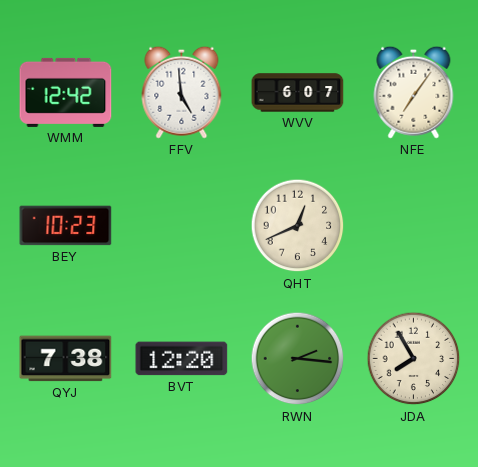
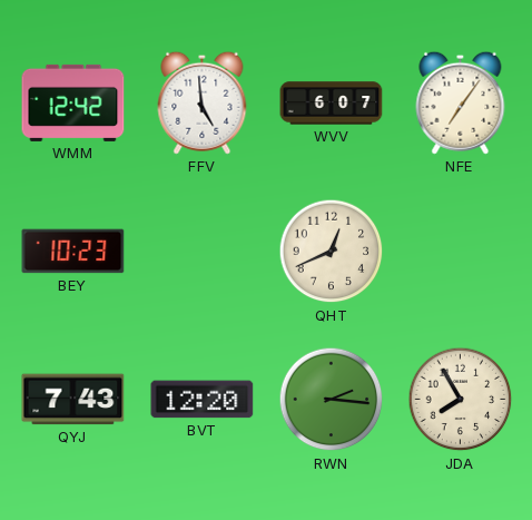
QYJ: 7:38 -> 7:43
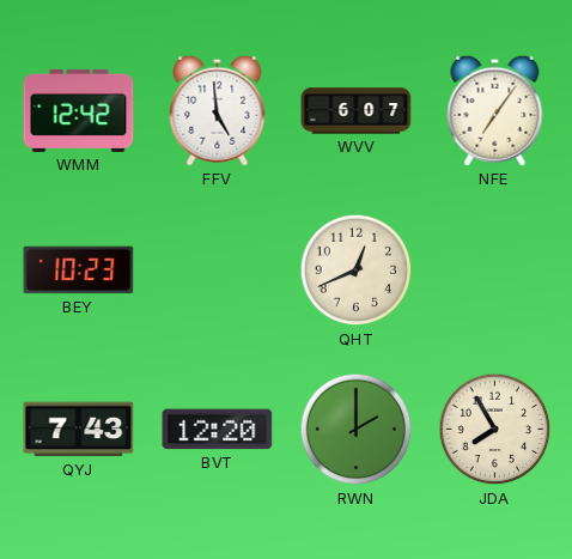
RWN: 2:16 -> 2:00
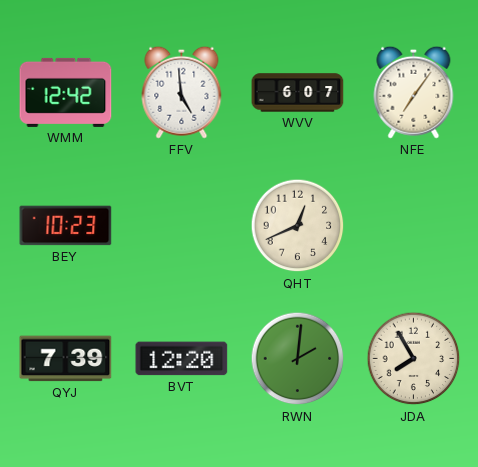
QYJ: 7:43 -> 7:39
RWN: 2:00 -> 2:01
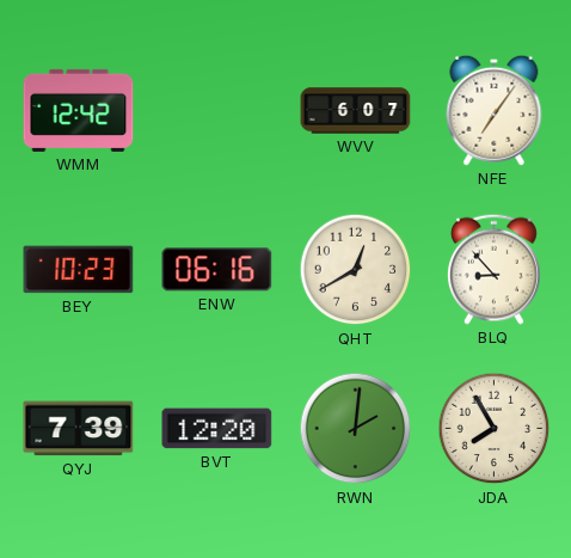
FFV: 4:59 -> none
ENW: none -> 06:16
QHT: 12:41 -> 12:40
BLQ: none -> 8:53
